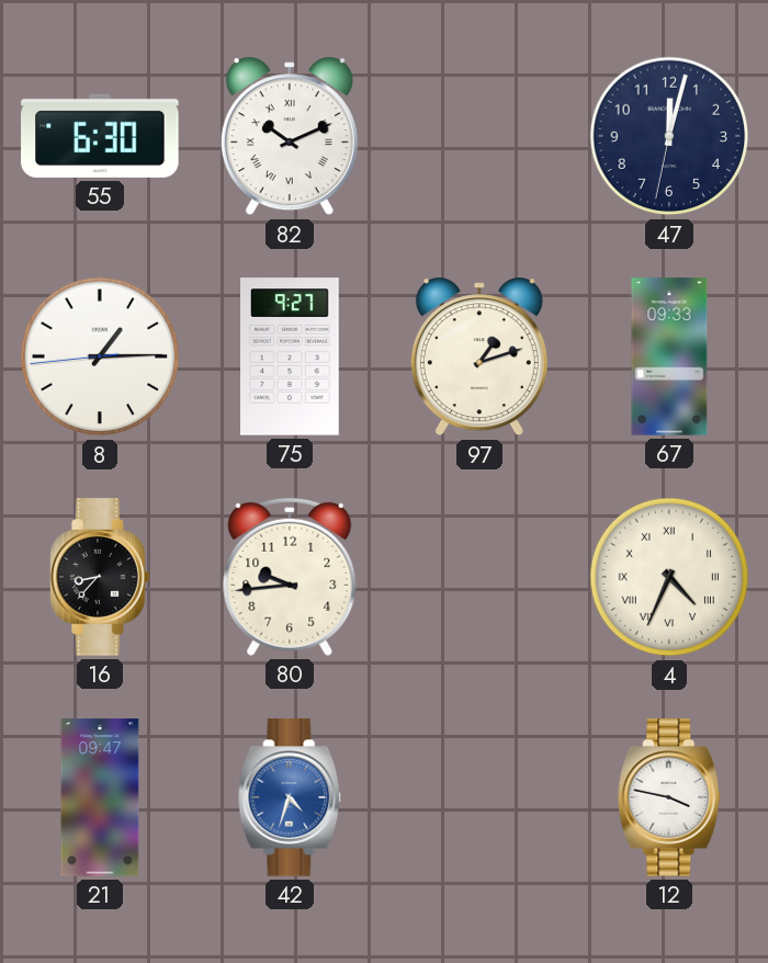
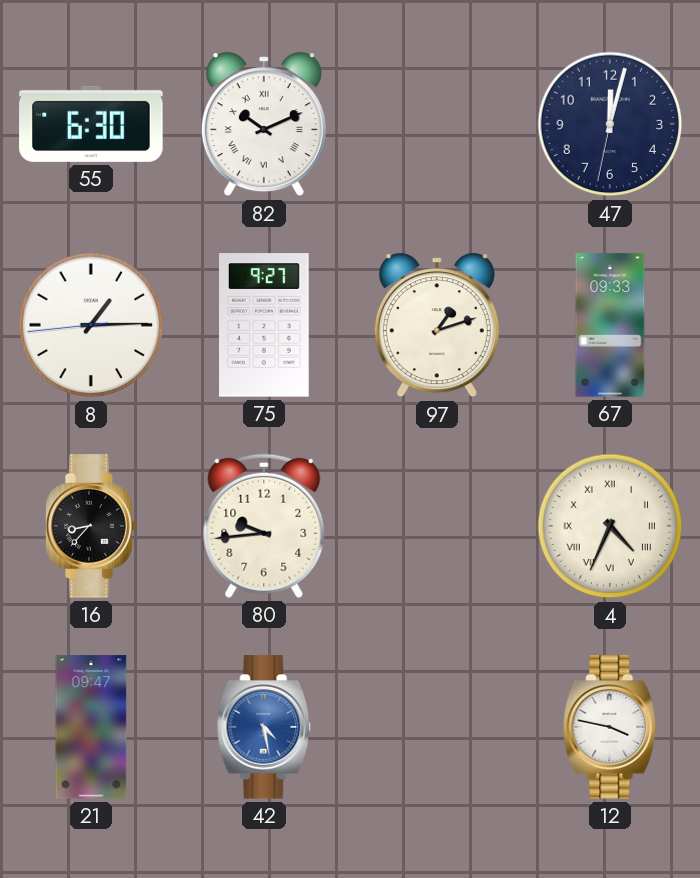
42: 4:33 -> 4:28
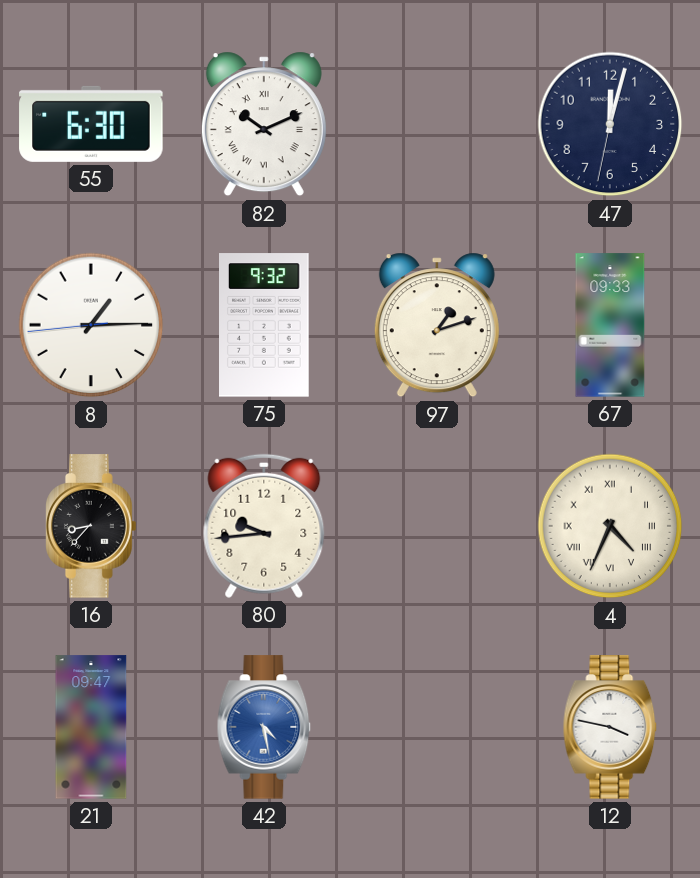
75: 9:27 -> 9:32
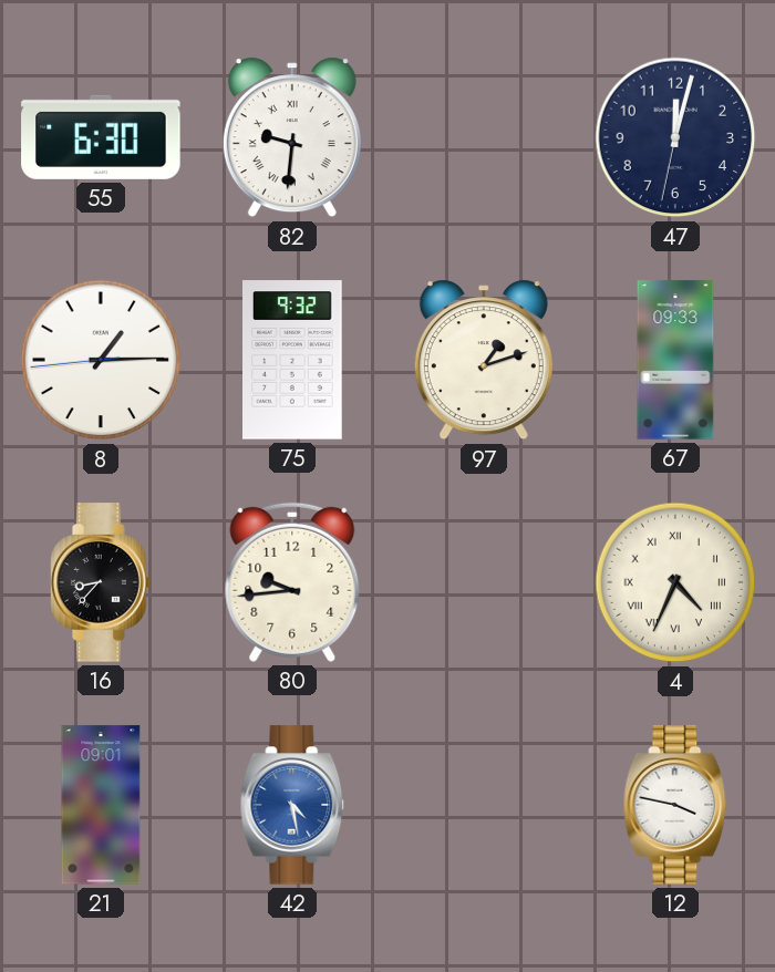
82: 10:11 -> 9:31
21: 09:47 -> 09:01
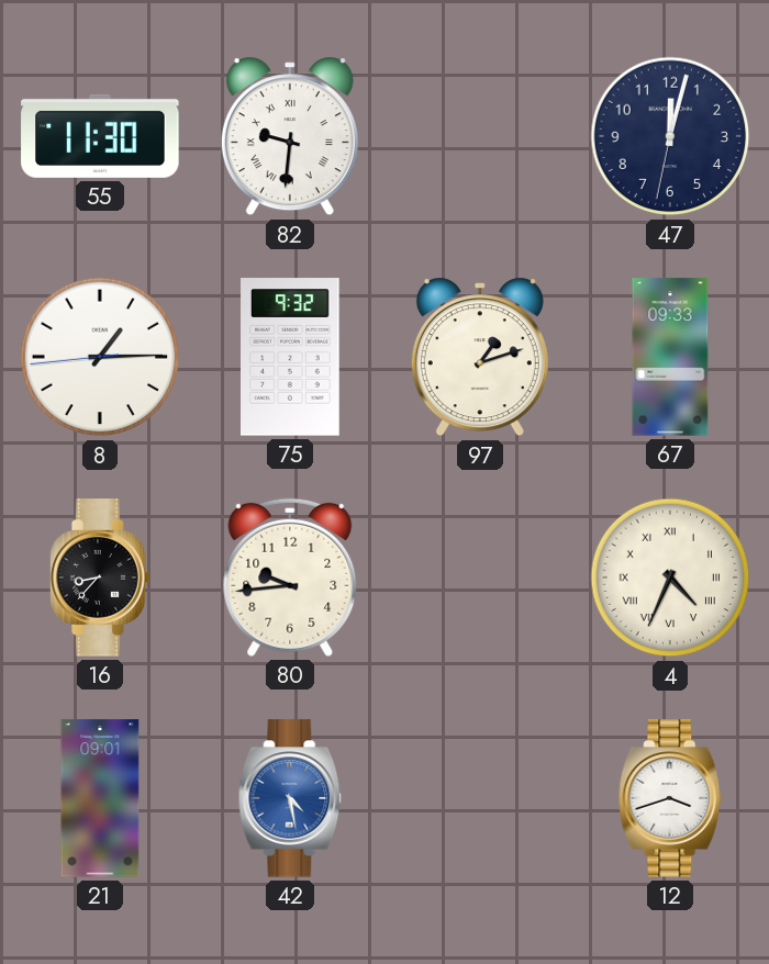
55: 6:30 -> 11:30
12: 3:47 -> 3:42
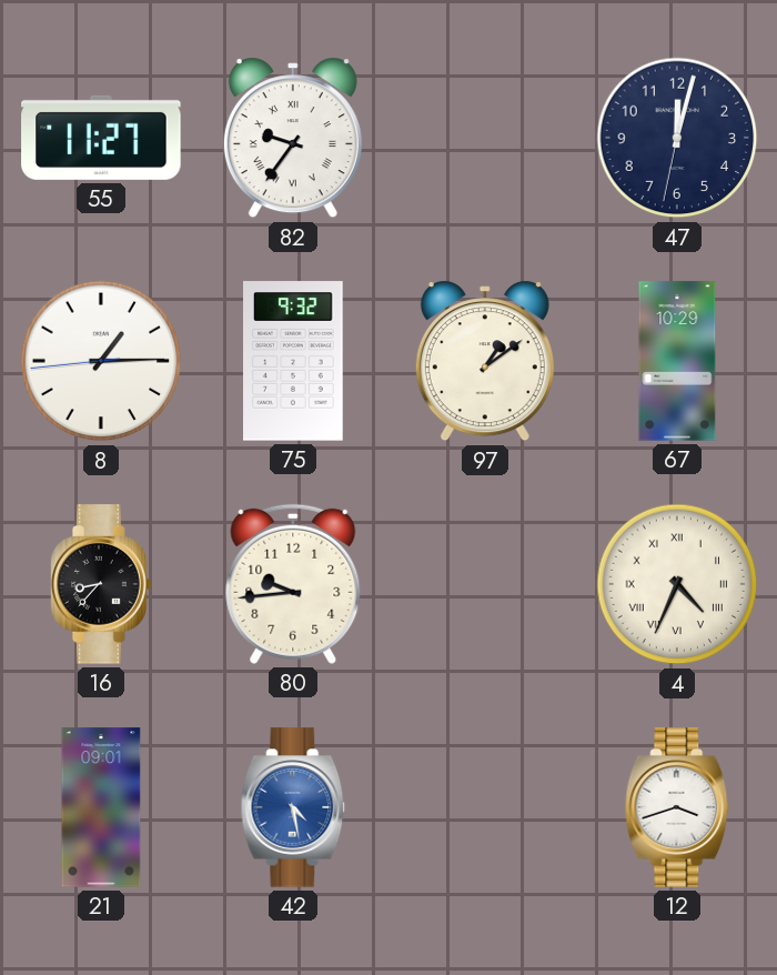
55: 11:30 -> 11:27
82: 9:31 -> 9:36
97: 1:12 -> 1:09
67: 09:33 -> 10:29
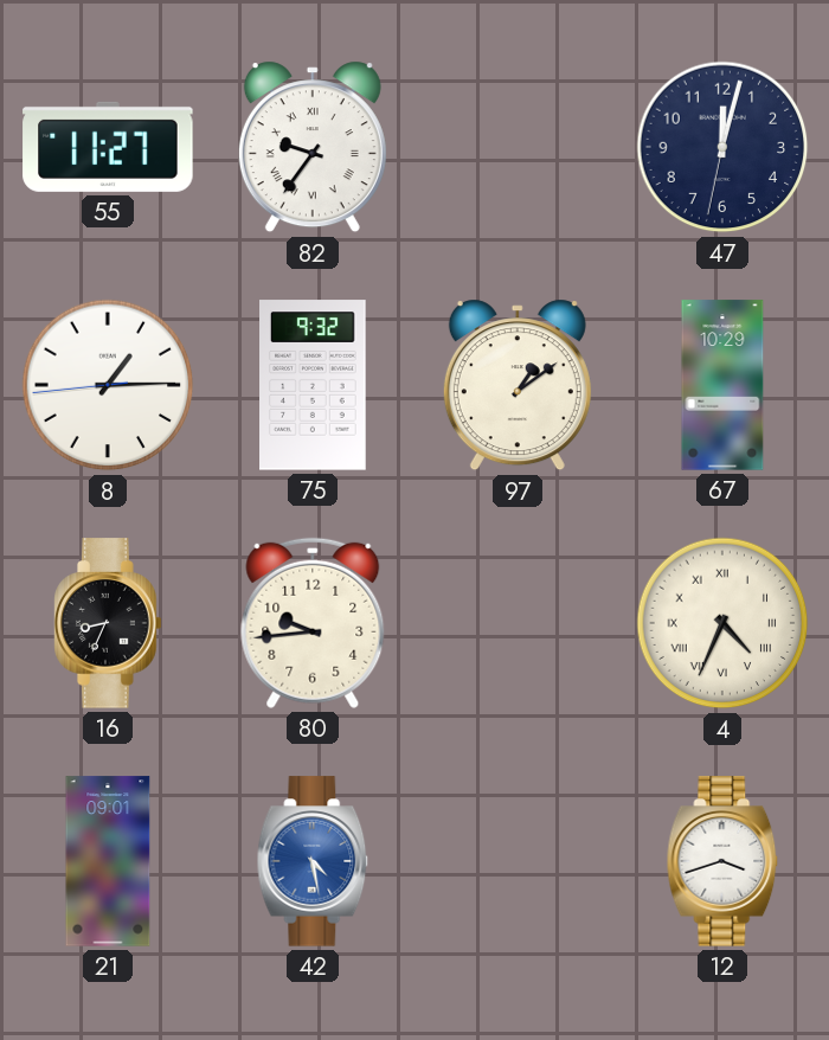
16: 8:37 -> 8:34
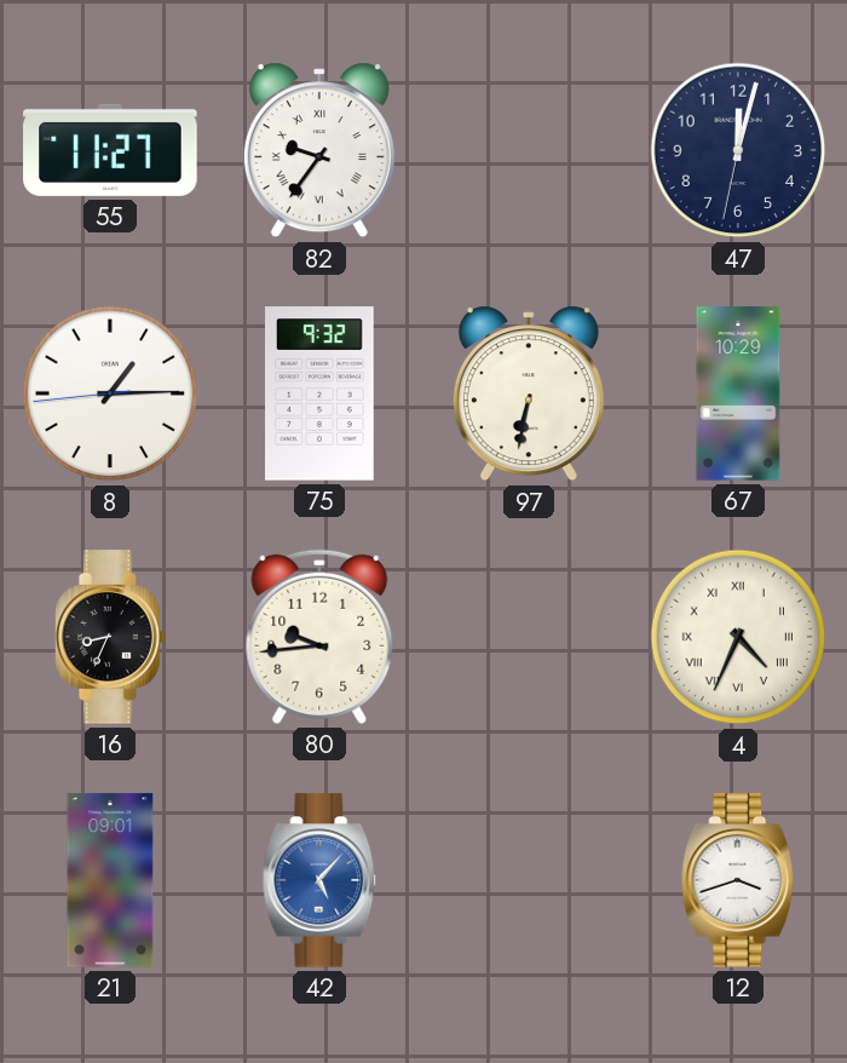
97: 1:09 -> 6:32
42: 4:28 -> 5:07
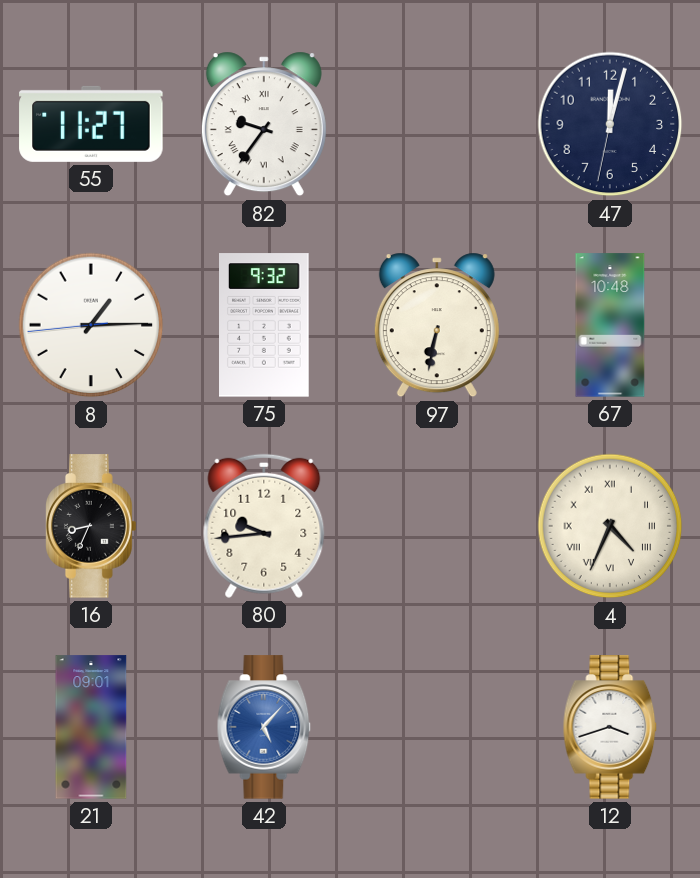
67: 10:29 -> 10:48
